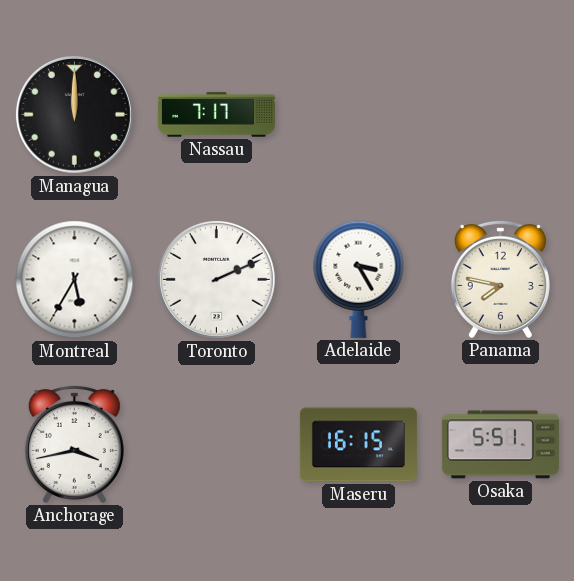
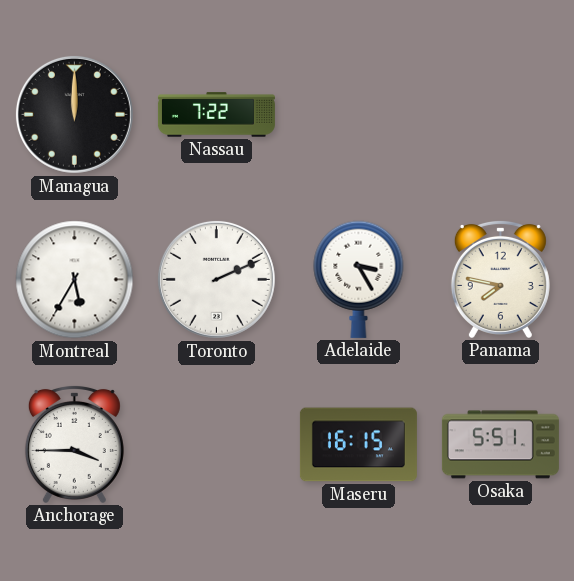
Nassau: 7:17 -> 7:22
Anchorage: 3:43 -> 3:45
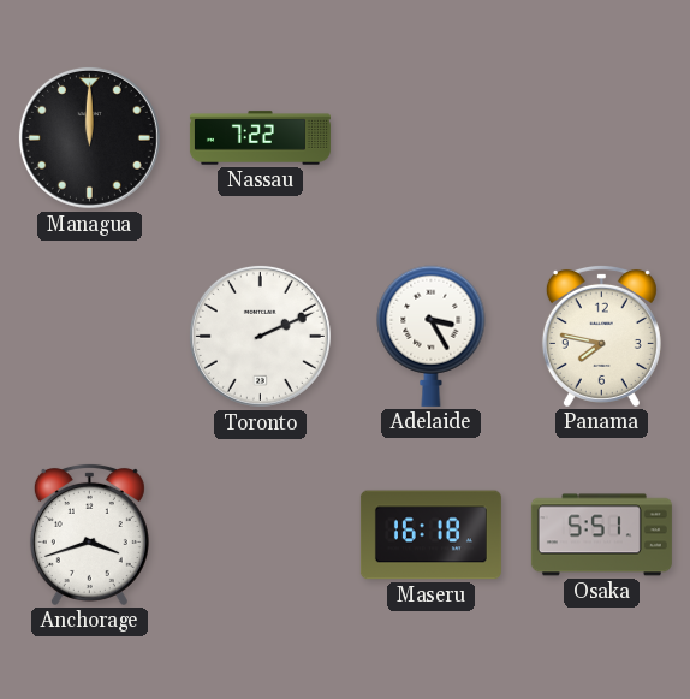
Montreal: 5:35 -> none
Anchorage: 3:45 -> 3:42
Maseru: 16:15 -> 16:18
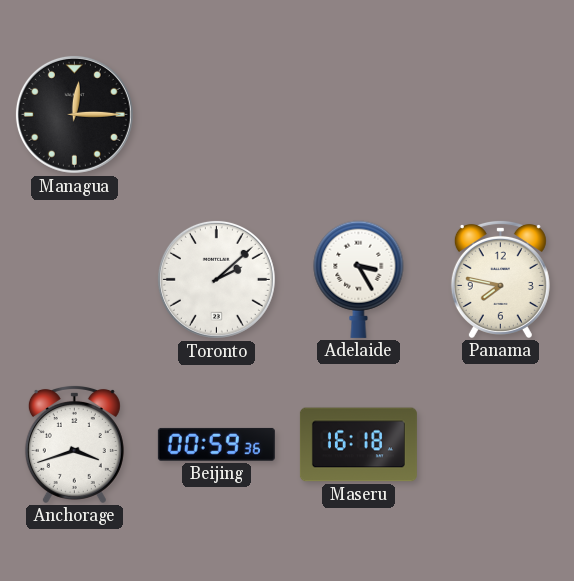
Managua: 12:00 -> 12:15
Nassau: 7:22 -> none
Toronto: 2:11 -> 2:08
Beijing: none -> 00:59
Osaka: 5:51 -> none
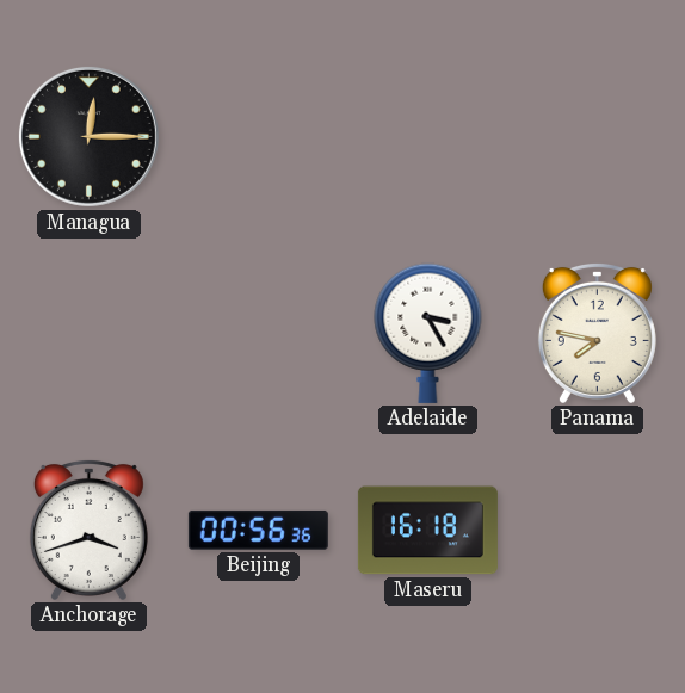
Toronto: 2:08 -> none
Beijing: 00:59 -> 00:56
